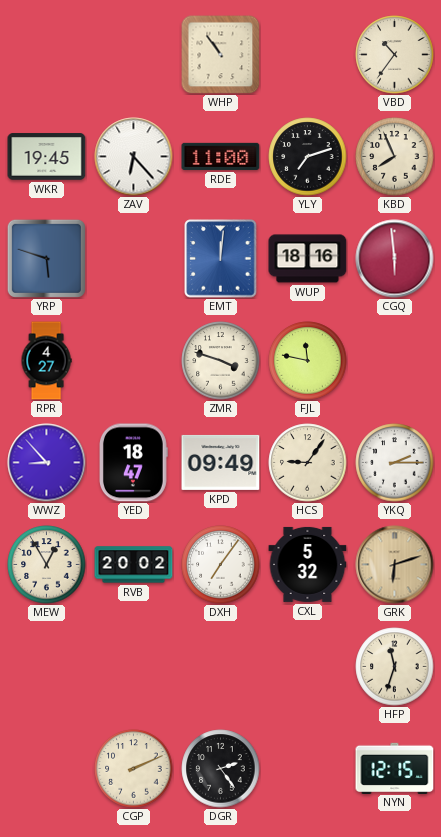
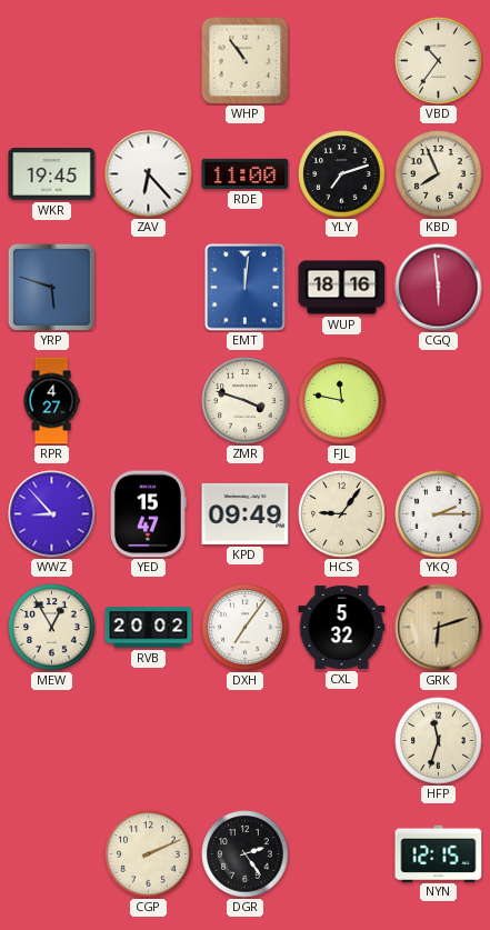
YED: 18:47 -> 15:47
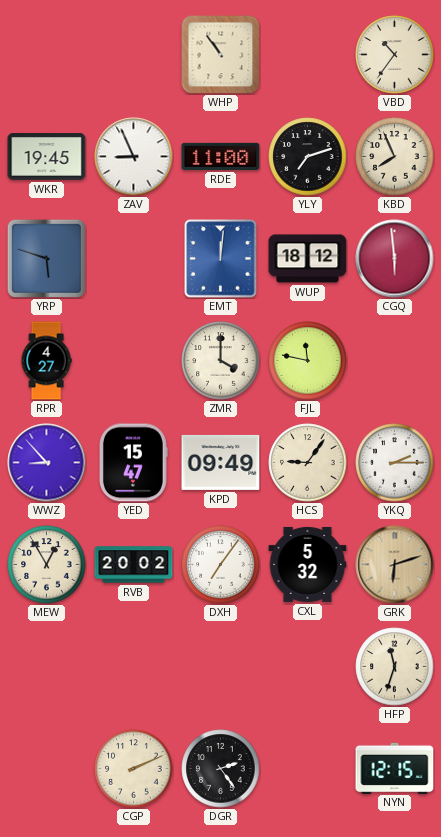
ZAV: 6:23 -> 8:56
WUP: 18:16 -> 18:12
ZMR: 3:48 -> 4:00
